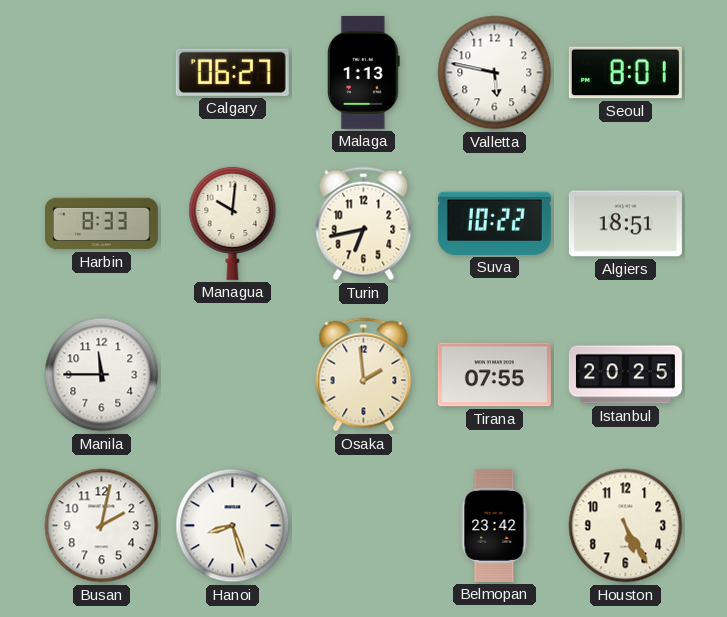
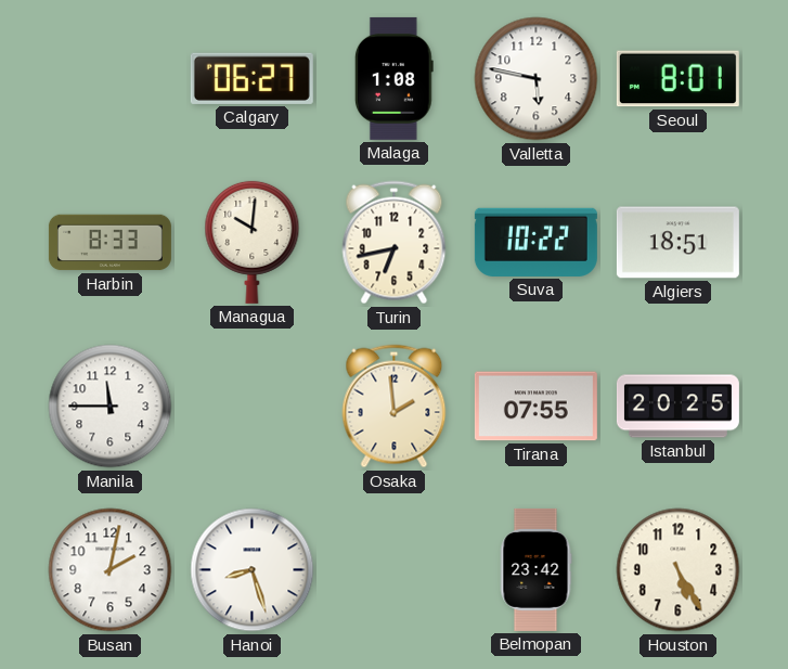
Malaga: 1:13 -> 1:08
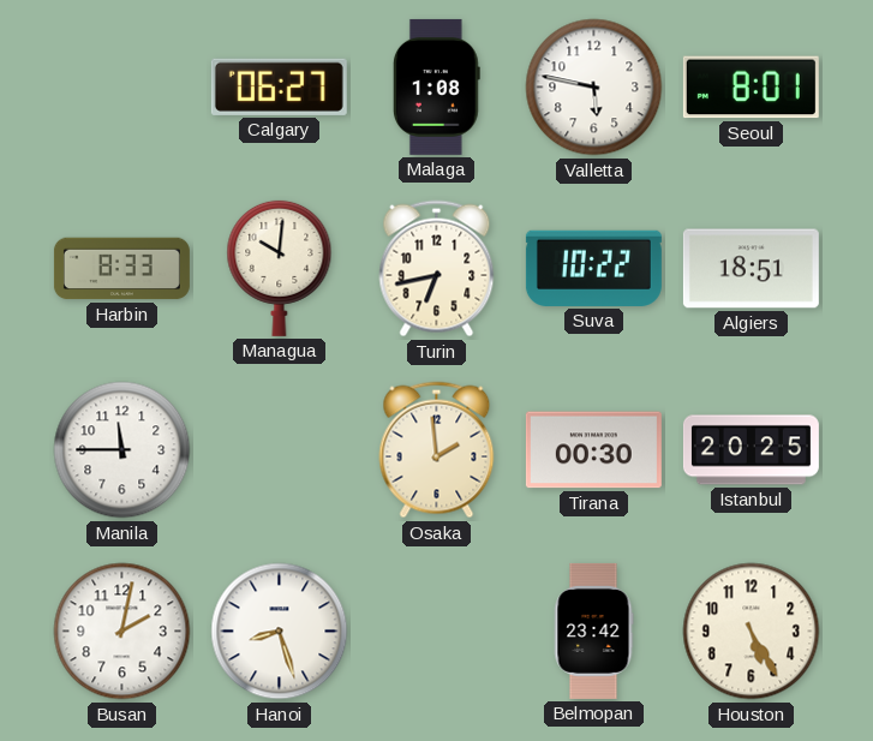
Tirana: 07:55 -> 00:30
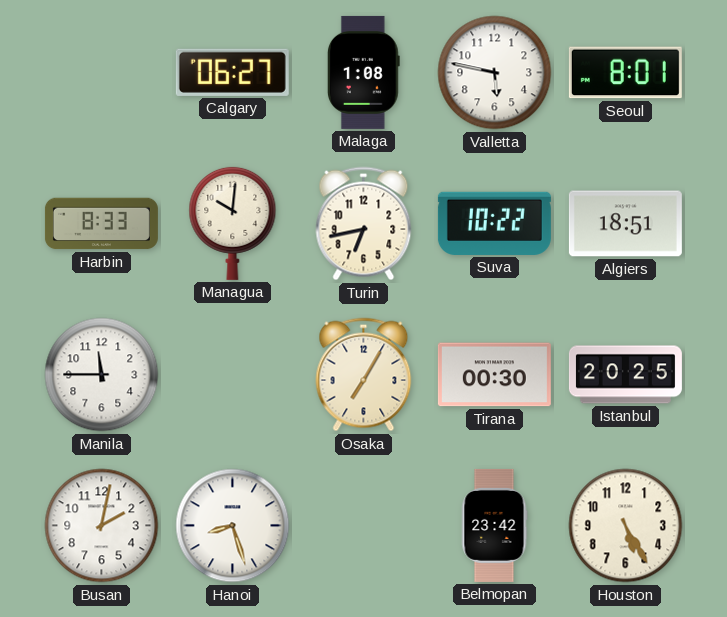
Osaka: 1:59 -> 7:05
